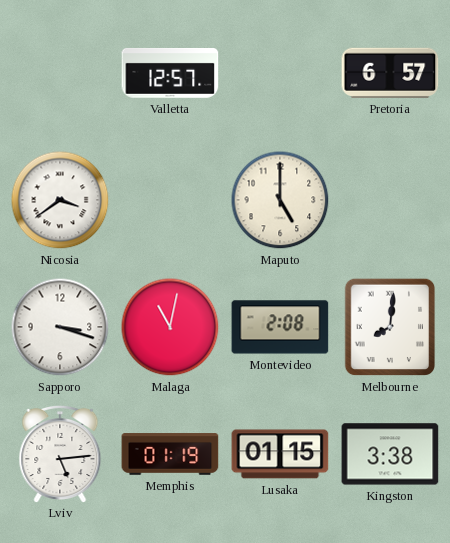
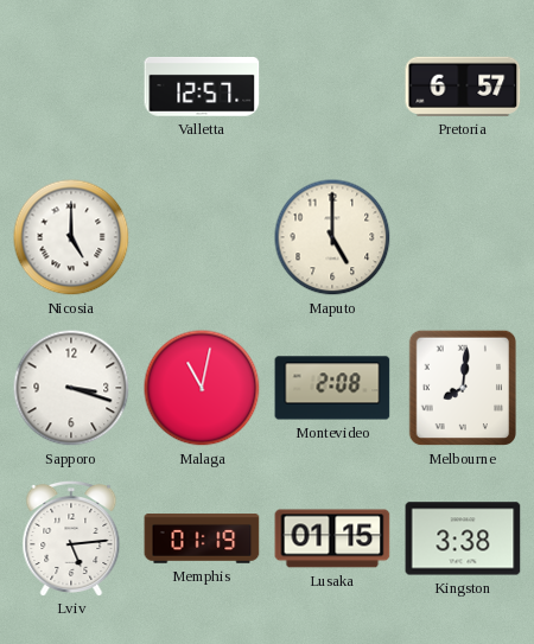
Nicosia: 3:39 -> 5:00
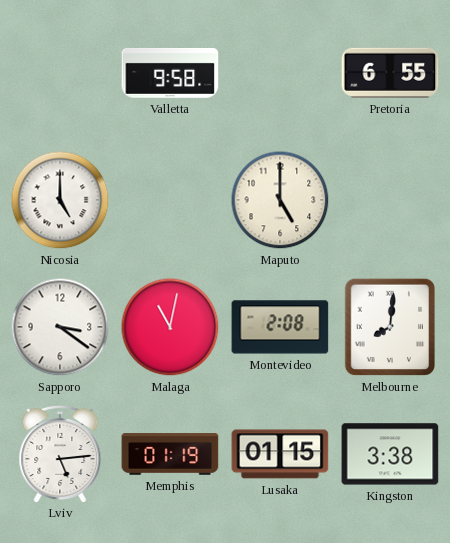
Valletta: 12:57 -> 9:58
Pretoria: 6:57 -> 6:55
Sapporo: 3:18 -> 3:21
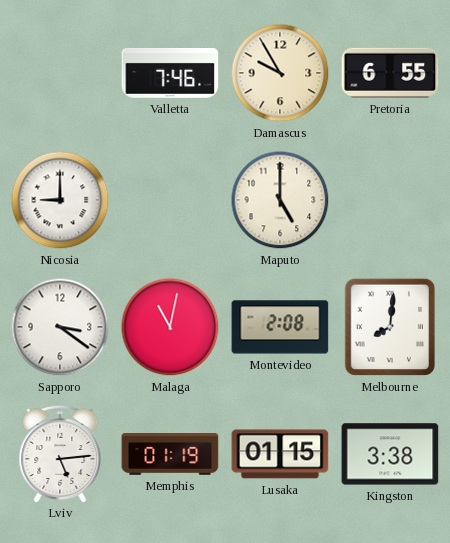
Valletta: 9:58 -> 7:46
Damascus: none -> 9:55
Nicosia: 5:00 -> 9:00
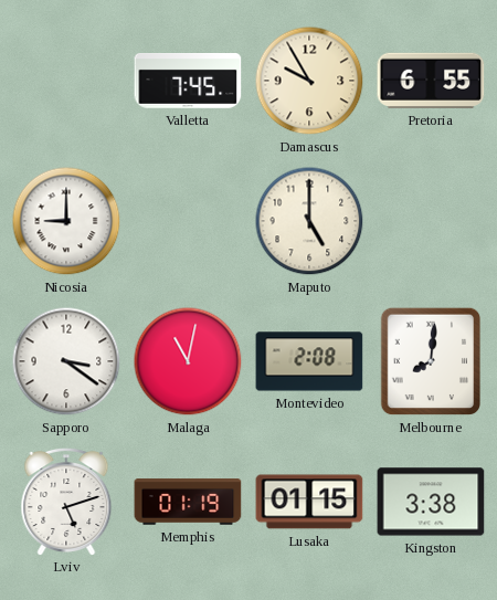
Valletta: 7:46 -> 7:45
Lviv: 5:14 -> 5:12
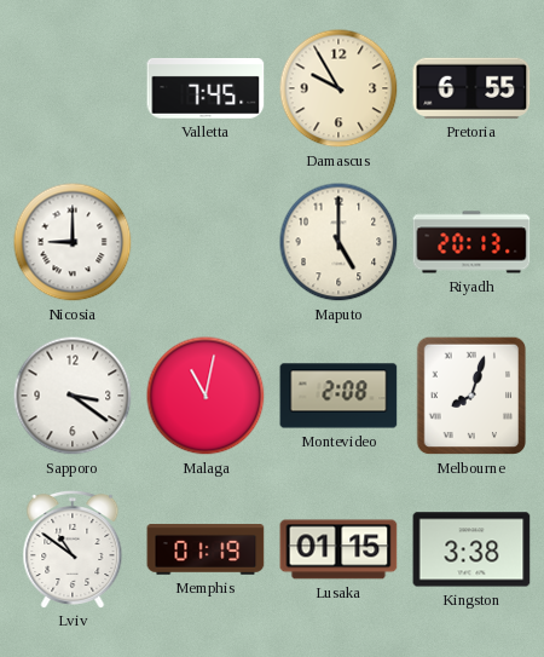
Riyadh: none -> 20:13
Melbourne: 8:01 -> 8:03
Lviv: 5:12 -> 10:51
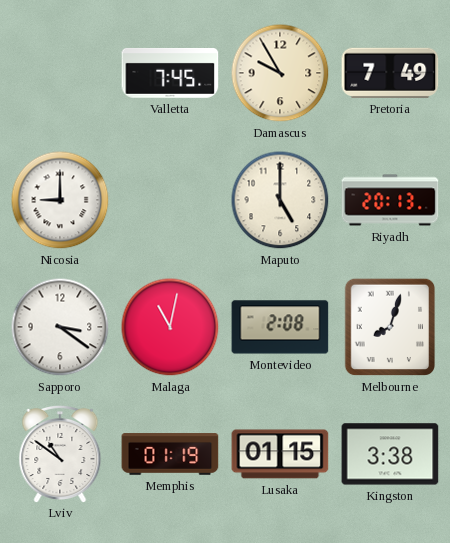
Pretoria: 6:55 -> 7:49
